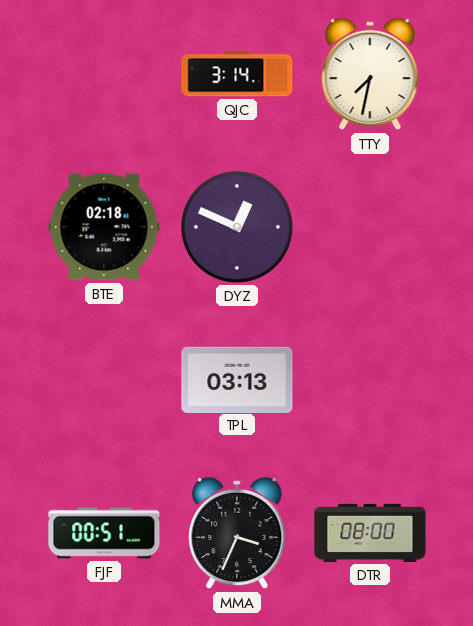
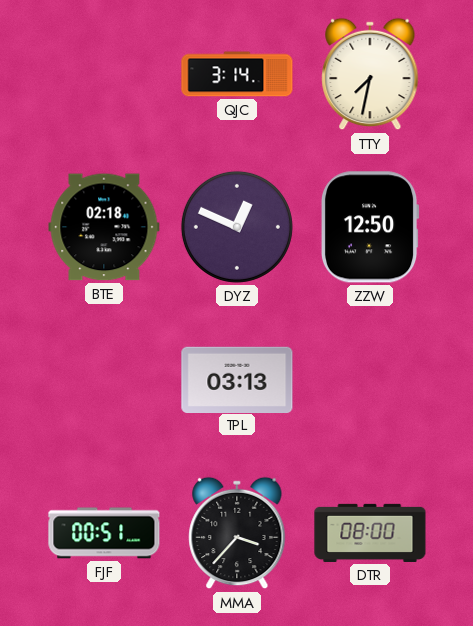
ZZW: none -> 12:50
MMA: 3:34 -> 3:37
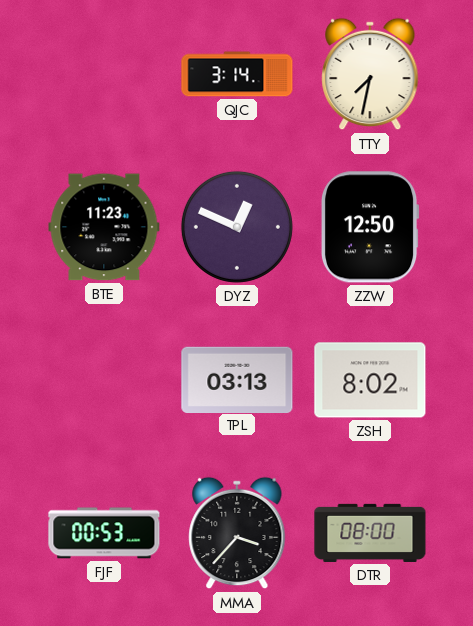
BTE: 02:18 -> 11:23
ZSH: none -> 8:02
FJF: 00:51 -> 00:53
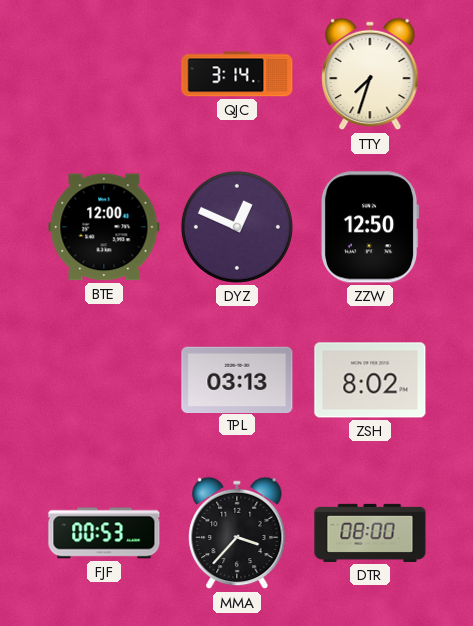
TTY: 7:32 -> 7:33
BTE: 11:23 -> 12:00
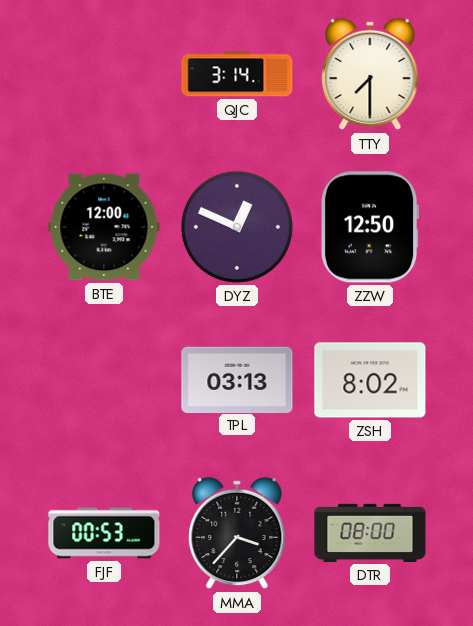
TTY: 7:33 -> 7:30
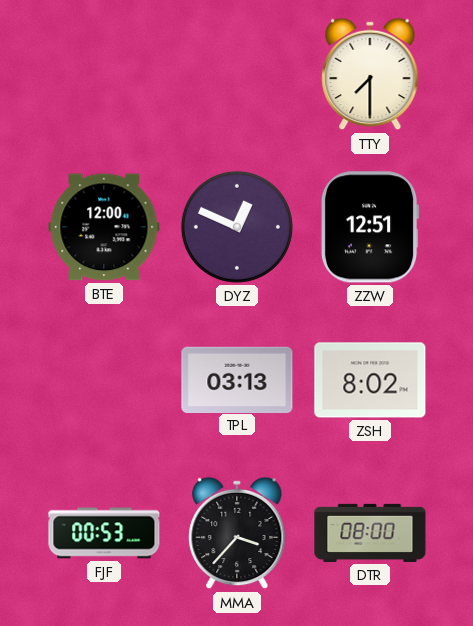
QJC: 3:14 -> none
ZZW: 12:50 -> 12:51
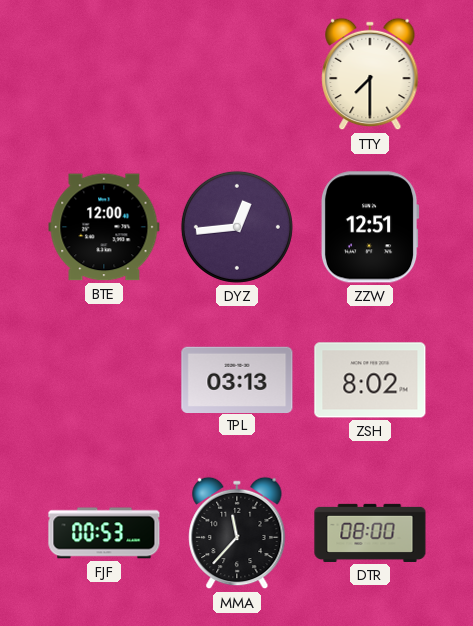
DYZ: 12:49 -> 12:44
MMA: 3:37 -> 11:37
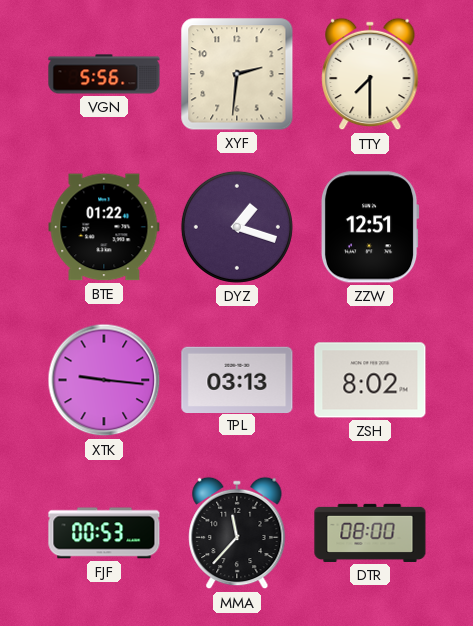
VGN: none -> 5:56
XYF: none -> 2:31
BTE: 12:00 -> 01:22
DYZ: 12:44 -> 1:18
XTK: none -> 9:16
